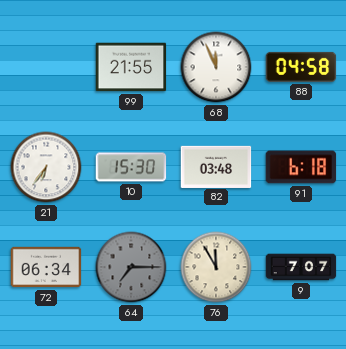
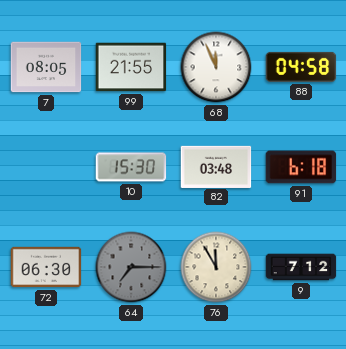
7: none -> 08:05
21: 6:36 -> none
72: 06:34 -> 06:30
9: 7:07 -> 7:12
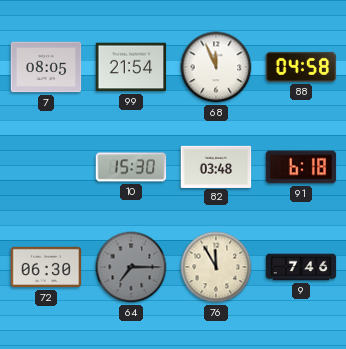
99: 21:55 -> 21:54
9: 7:12 -> 7:46
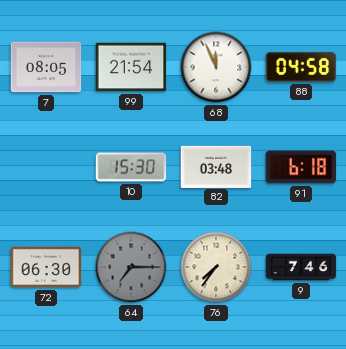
76: 11:55 -> 7:36
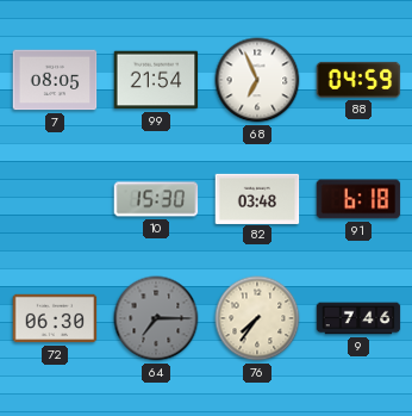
68: 11:56 -> 6:56
88: 04:58 -> 04:59
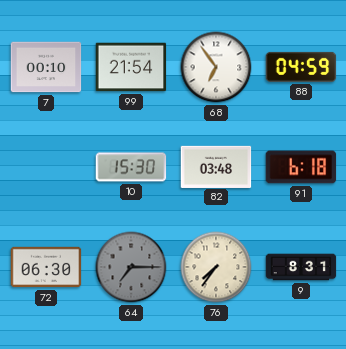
7: 08:05 -> 00:10
68: 6:56 -> 6:54
9: 7:46 -> 8:31
